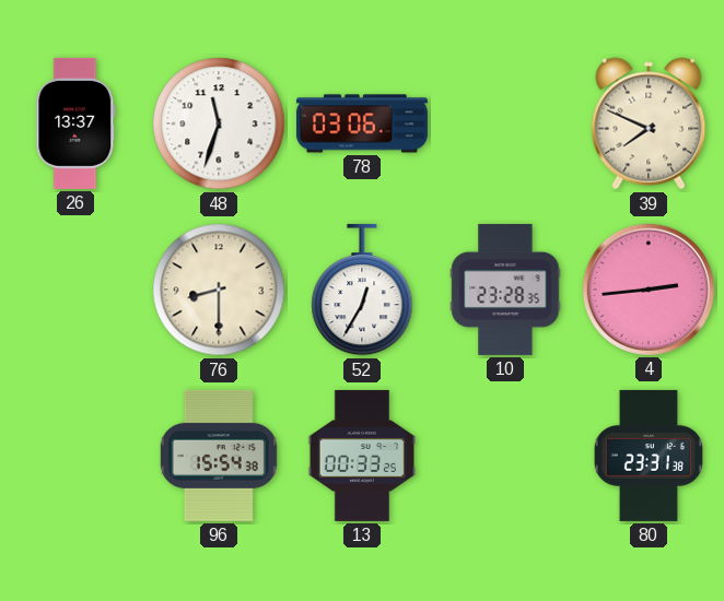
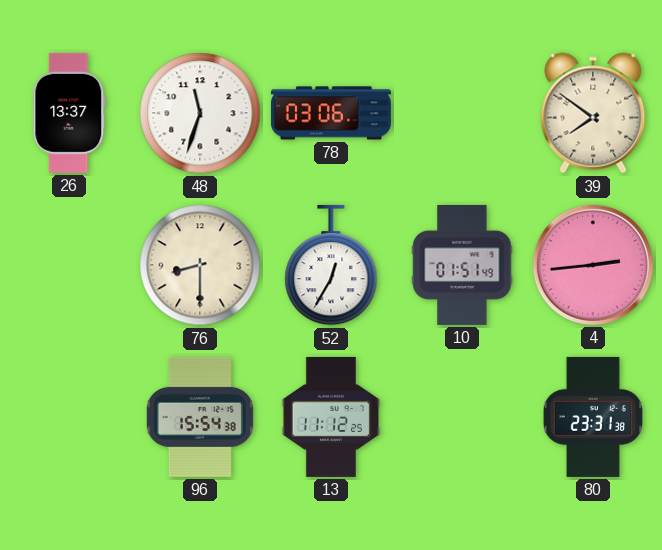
39: 7:49 -> 7:51
10: 23:28 -> 01:51
13: 00:33 -> 11:12
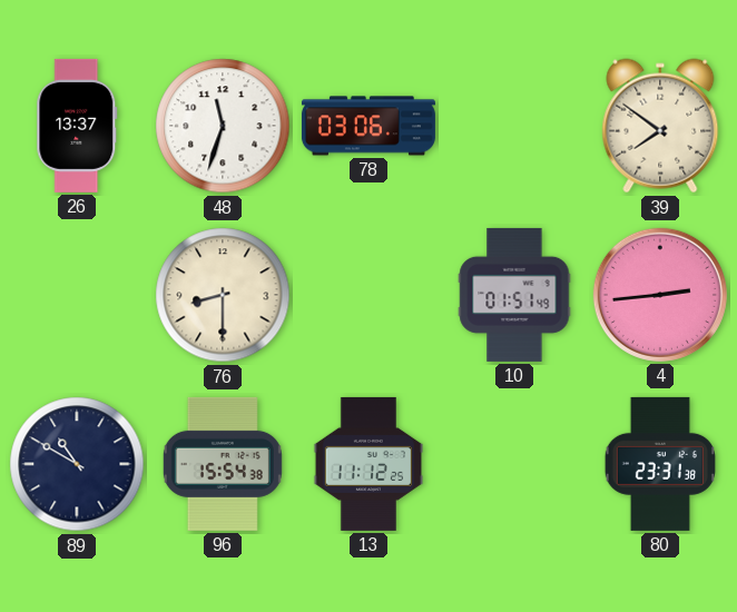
52: 12:35 -> none
89: none -> 10:50
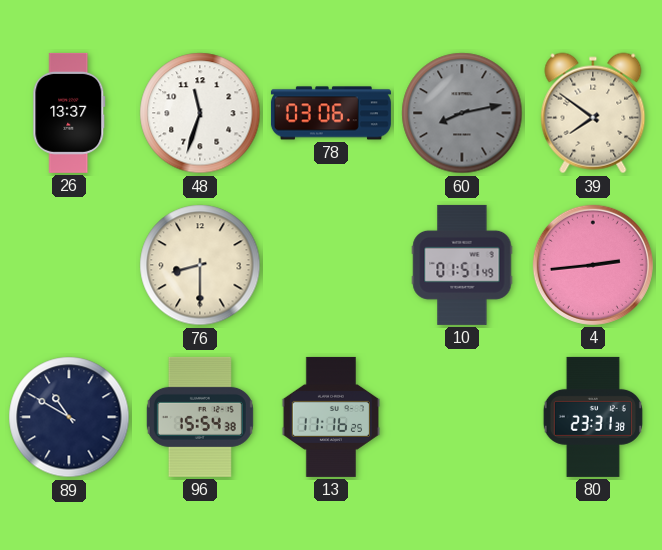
60: none -> 8:13
13: 11:12 -> 11:16
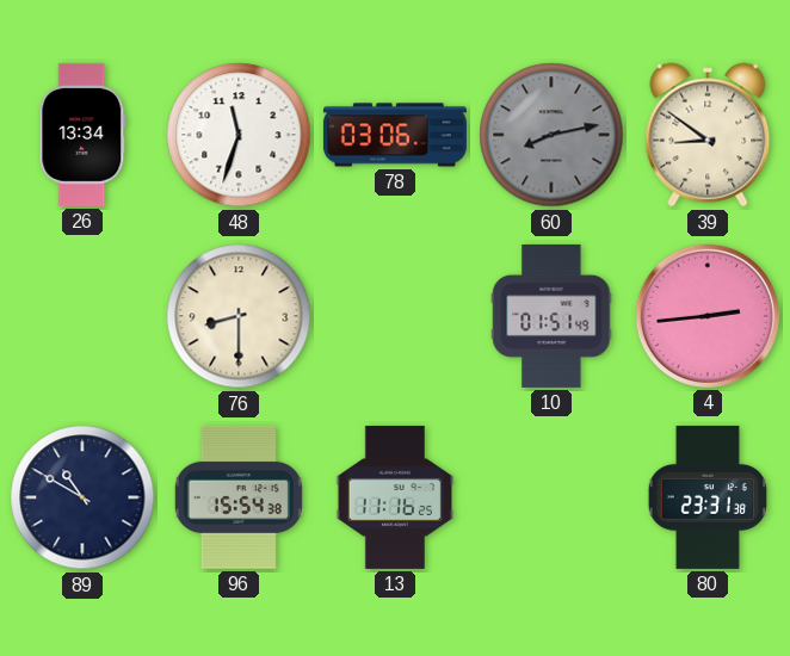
26: 13:37 -> 13:34
39: 7:51 -> 8:51
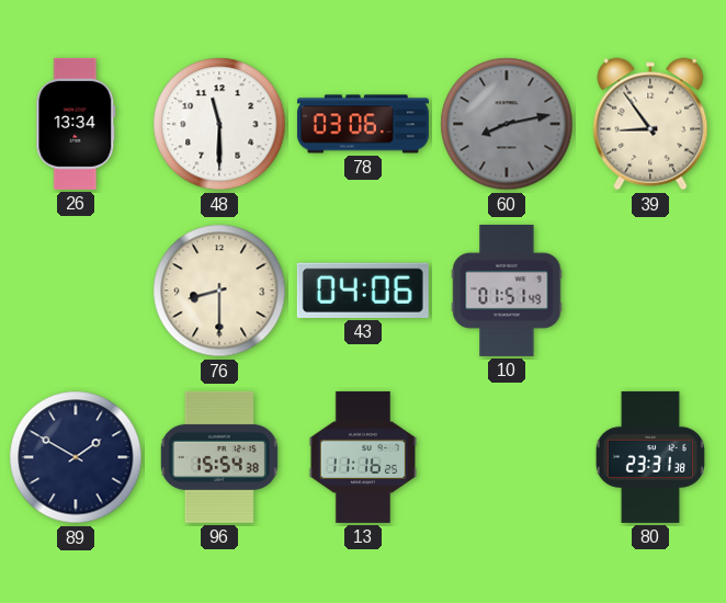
48: 11:33 -> 11:30
39: 8:51 -> 8:54
43: none -> 04:06
4: 2:44 -> none
89: 10:50 -> 1:50
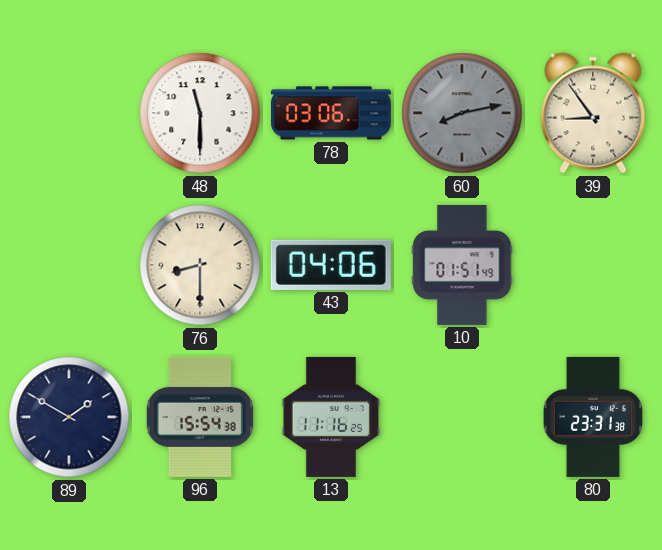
26: 13:34 -> none
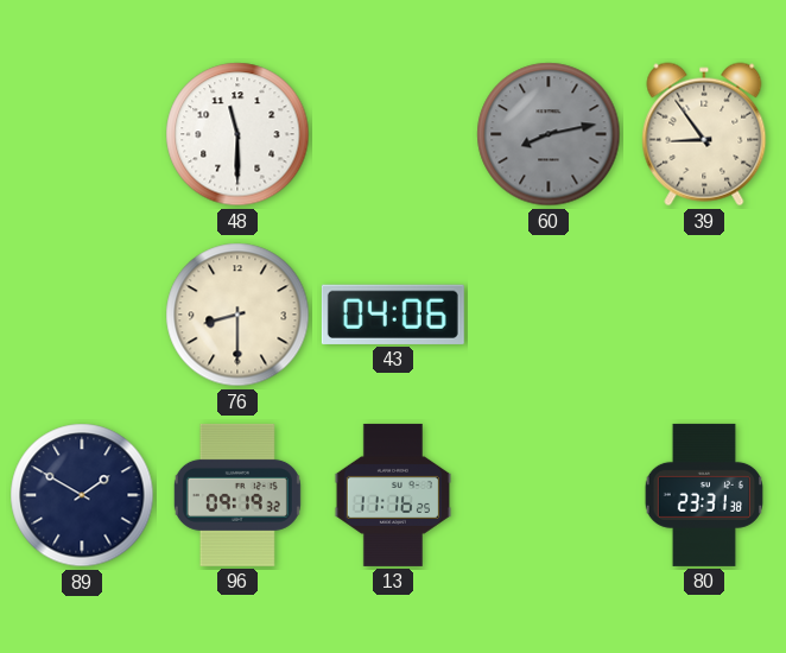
78: 03:06 -> none
10: 01:51 -> none
96: 15:54 -> 09:19
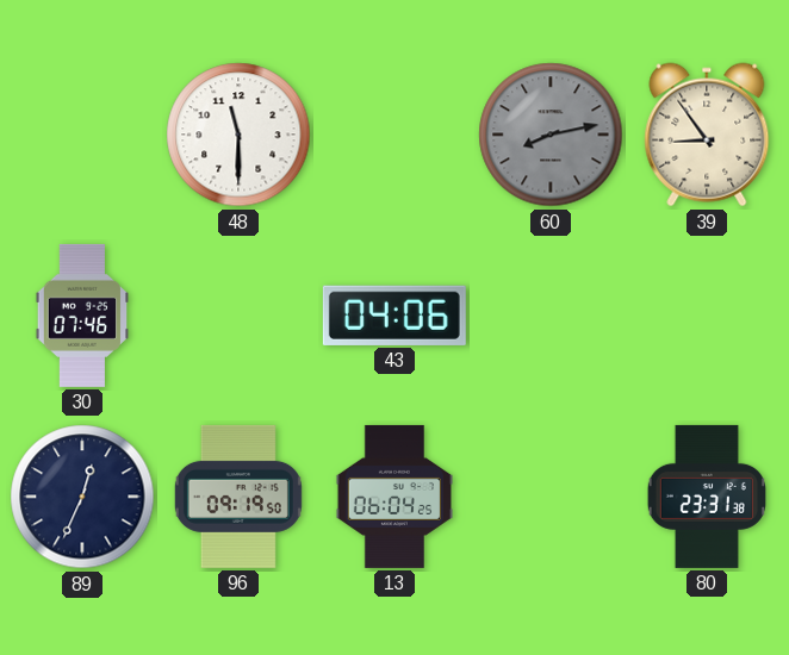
30: none -> 07:46
76: 8:30 -> none
89: 1:50 -> 12:34
96: 09:19:32 -> 09:19:50
13: 11:16 -> 06:04
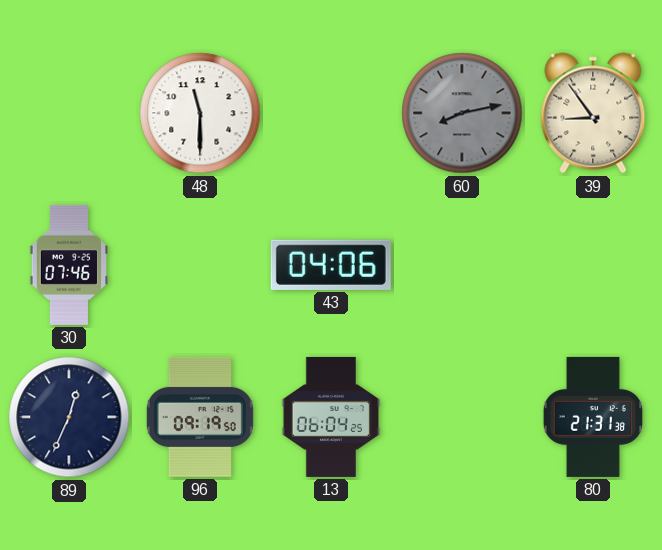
80: 23:31 -> 21:31
